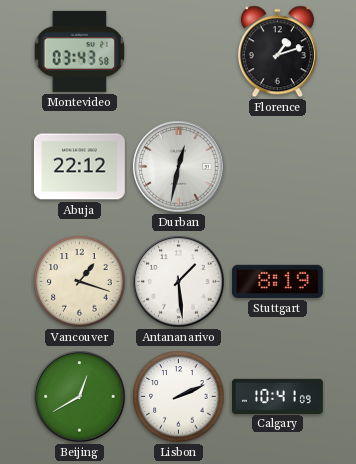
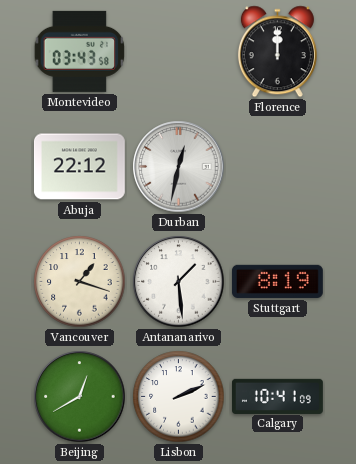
Florence: 1:12 -> 12:00
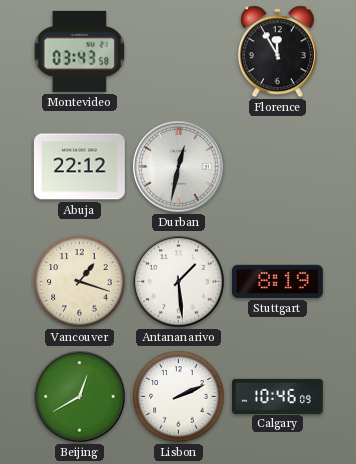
Florence: 12:00 -> 11:55
Calgary: 10:41 -> 10:46
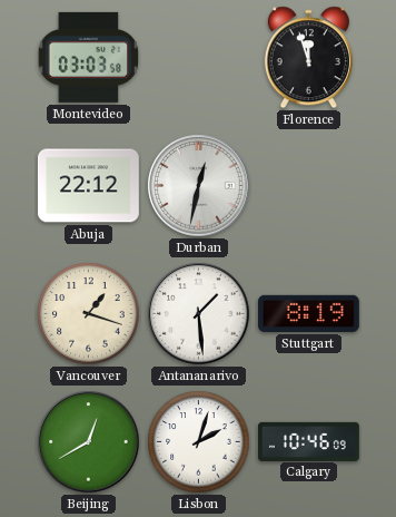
Montevideo: 03:43 -> 03:03
Florence: 11:55 -> 11:57
Lisbon: 2:11 -> 2:03
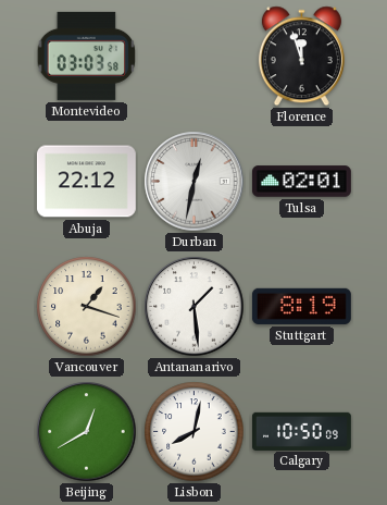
Tulsa: none -> 02:01
Lisbon: 2:03 -> 8:02
Calgary: 10:46 -> 10:50
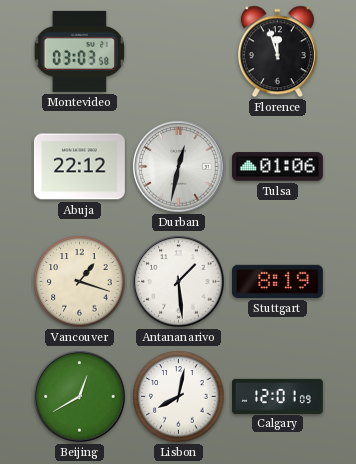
Tulsa: 02:01 -> 01:06
Calgary: 10:50 -> 12:01
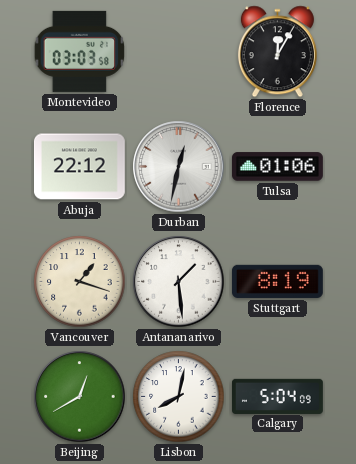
Florence: 11:57 -> 12:05
Calgary: 12:01 -> 5:04
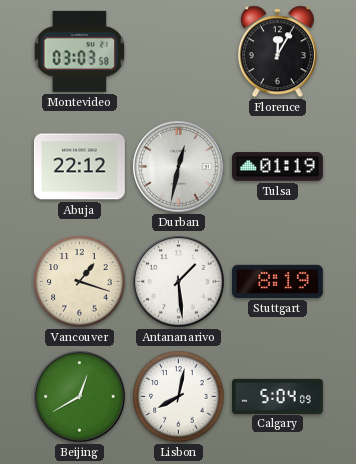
Tulsa: 01:06 -> 01:19
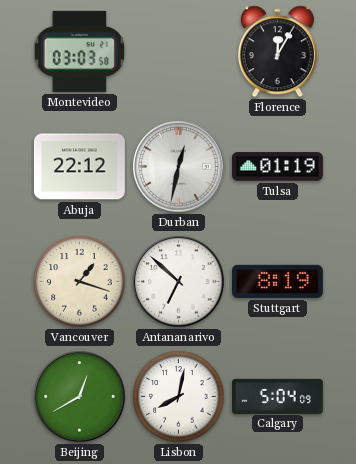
Antananarivo: 1:29 -> 6:52
